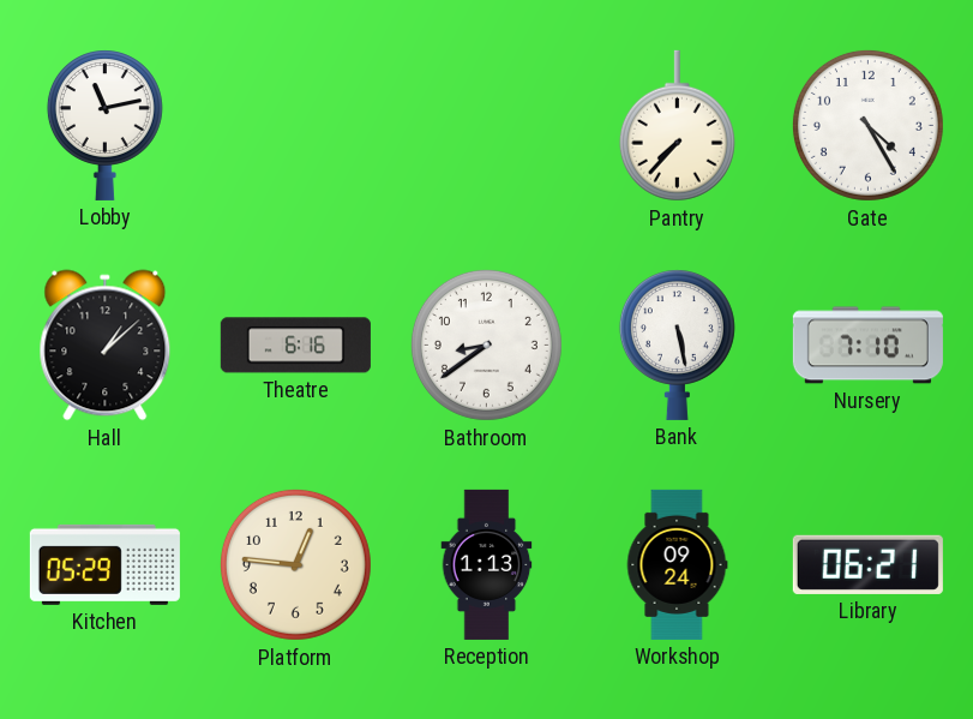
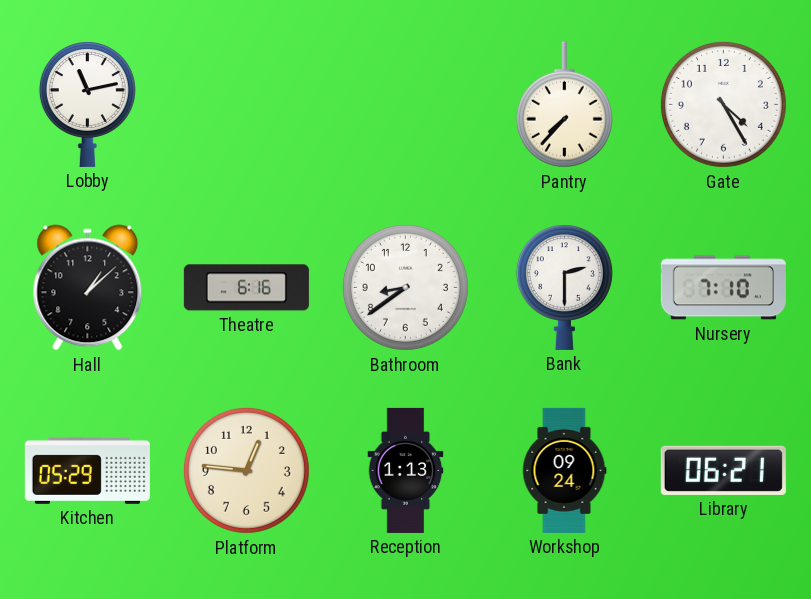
Bank: 5:28 -> 2:30
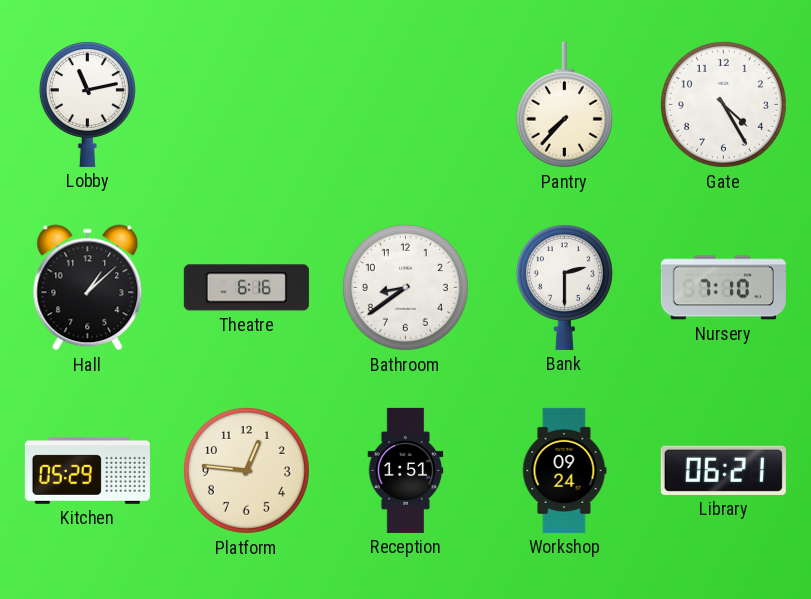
Reception: 1:13 -> 1:51
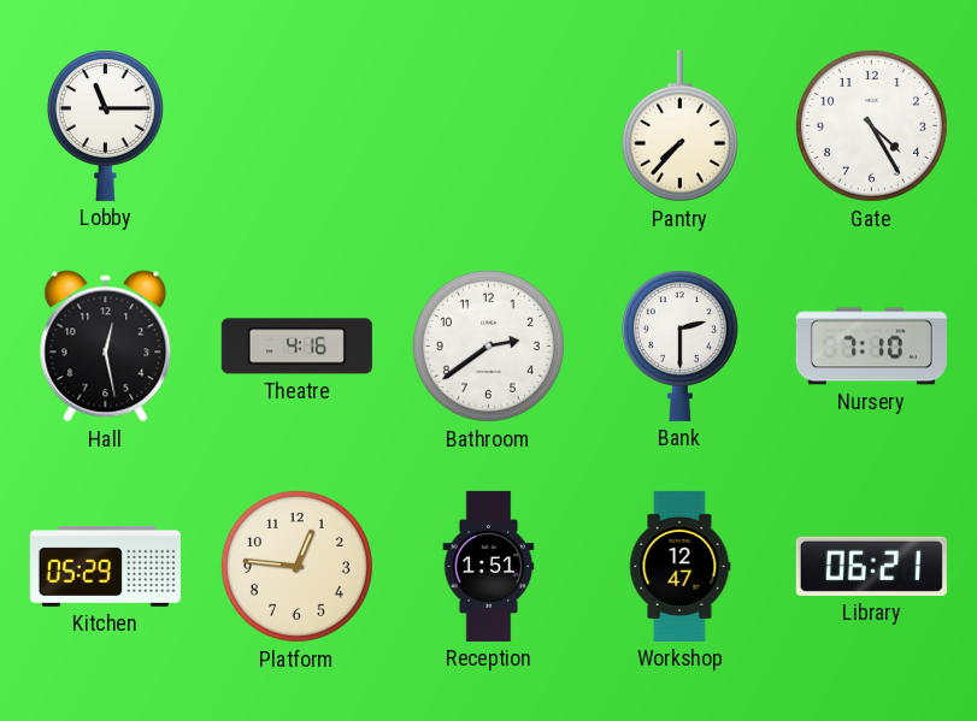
Lobby: 11:13 -> 11:15
Hall: 1:08 -> 12:28
Theatre: 6:16 -> 4:16
Bathroom: 8:39 -> 2:39
Workshop: 09:24 -> 12:47
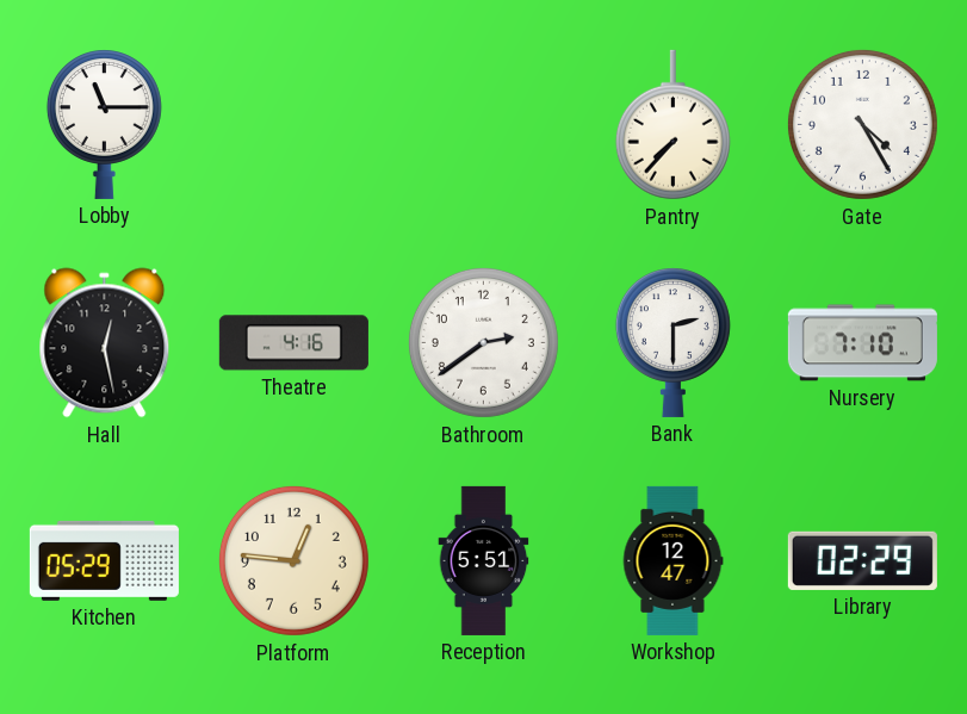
Reception: 1:51 -> 5:51
Library: 06:21 -> 02:29
